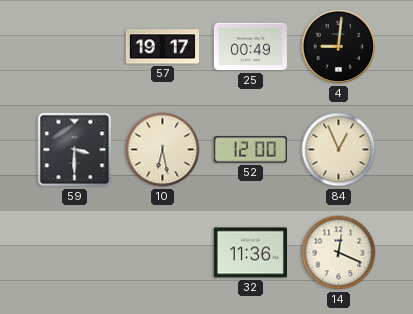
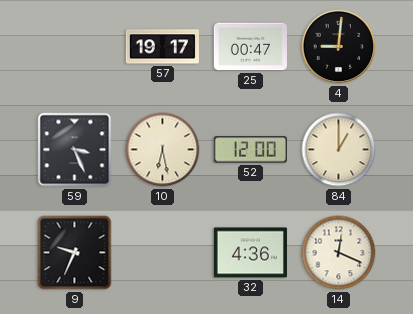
25: 00:49 -> 00:47
59: 3:30 -> 3:26
84: 12:56 -> 1:00
9: none -> 9:34
32: 11:36 -> 4:36
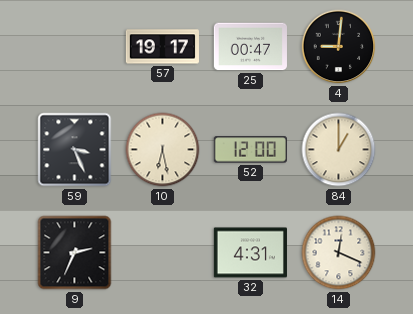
9: 9:34 -> 2:34
32: 4:36 -> 4:31
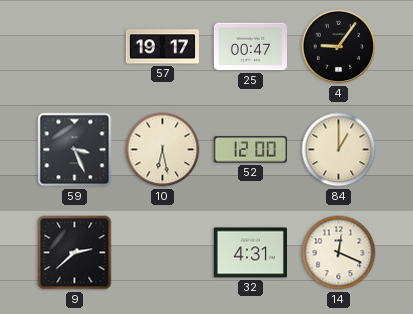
4: 9:01 -> 9:06
9: 2:34 -> 2:38
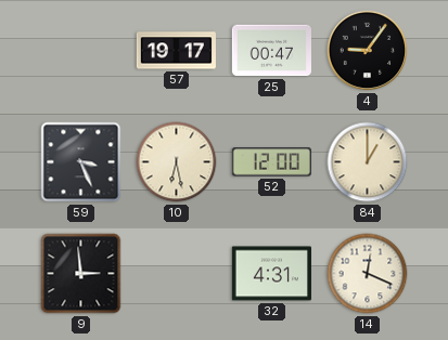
9: 2:38 -> 2:59
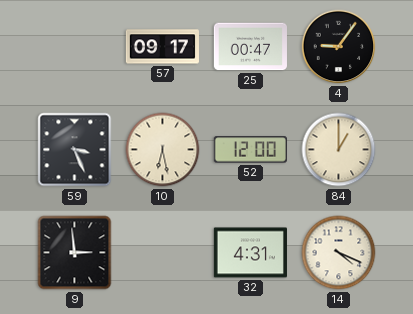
57: 19:17 -> 09:17
14: 12:19 -> 4:19
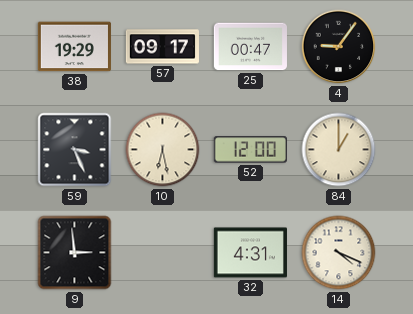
38: none -> 19:29
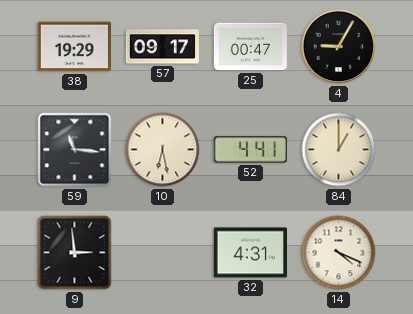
4: 9:06 -> 9:05
59: 3:26 -> 11:16
52: 12:00 -> 4:41
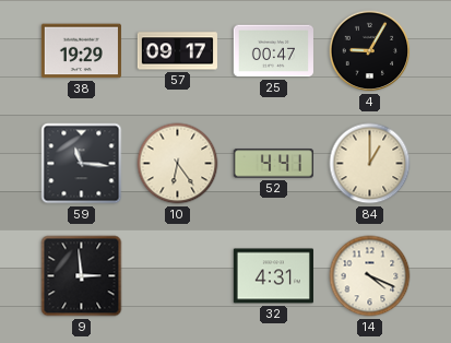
10: 6:28 -> 6:24
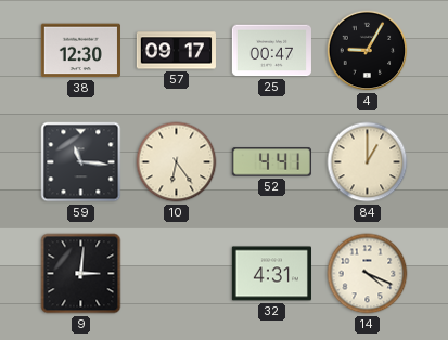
38: 19:29 -> 12:30
9: 2:59 -> 3:01
